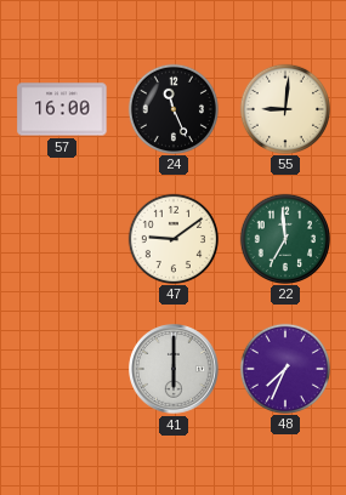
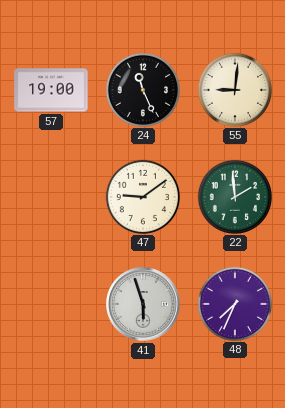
57: 16:00 -> 19:00
22: 6:59 -> 1:59
41: 6:00 -> 5:57
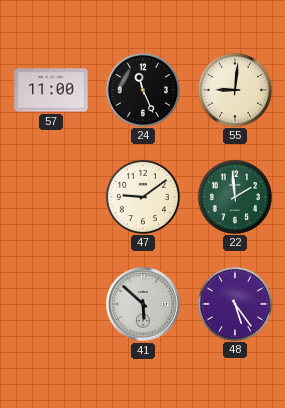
57: 19:00 -> 11:00
41: 5:57 -> 5:52
48: 7:34 -> 5:24
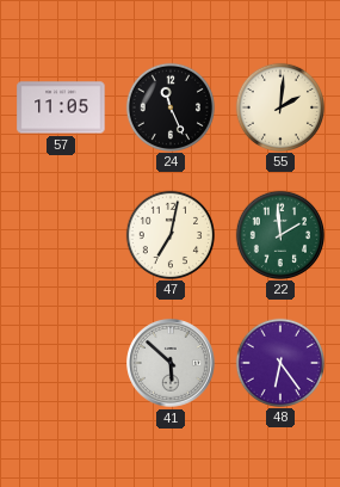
57: 11:00 -> 11:05
55: 9:01 -> 2:01
47: 9:09 -> 7:02
48: 5:24 -> 6:24
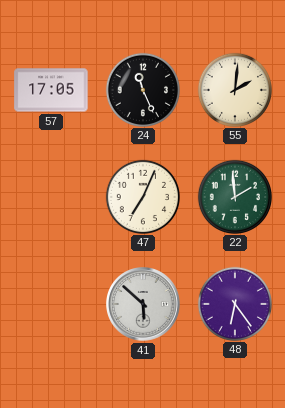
57: 11:05 -> 17:05
47: 7:02 -> 7:04
